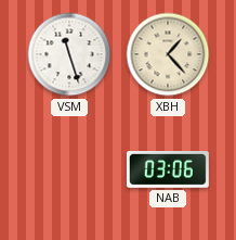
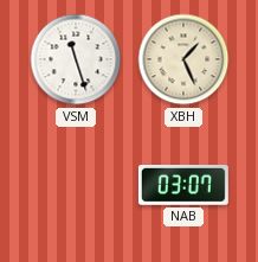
XBH: 1:23 -> 1:26
NAB: 03:06 -> 03:07
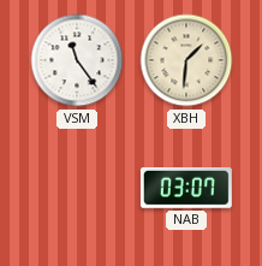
VSM: 11:27 -> 11:24
XBH: 1:26 -> 1:31
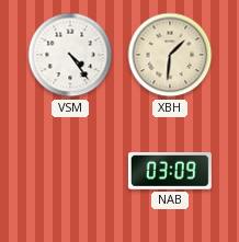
VSM: 11:24 -> 4:24
NAB: 03:07 -> 03:09
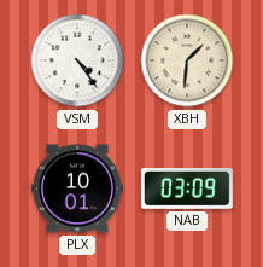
PLX: none -> 10:01
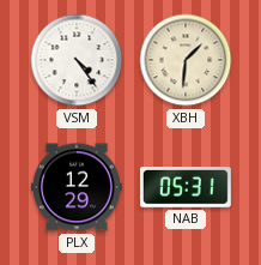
PLX: 10:01 -> 12:29
NAB: 03:09 -> 05:31
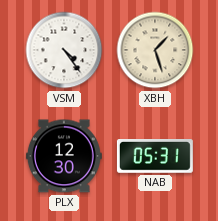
XBH: 1:31 -> 1:27
PLX: 12:29 -> 12:30
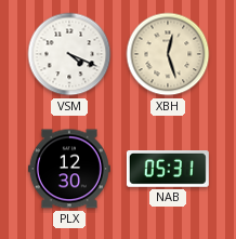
VSM: 4:24 -> 4:19
XBH: 1:27 -> 12:27
